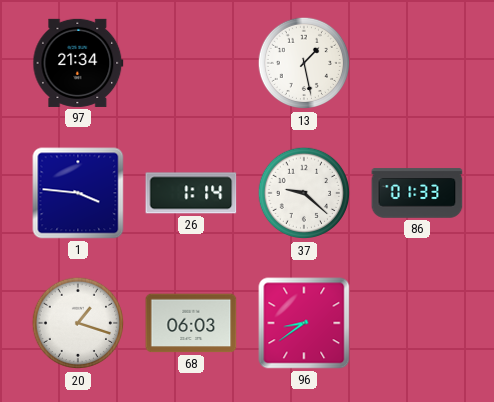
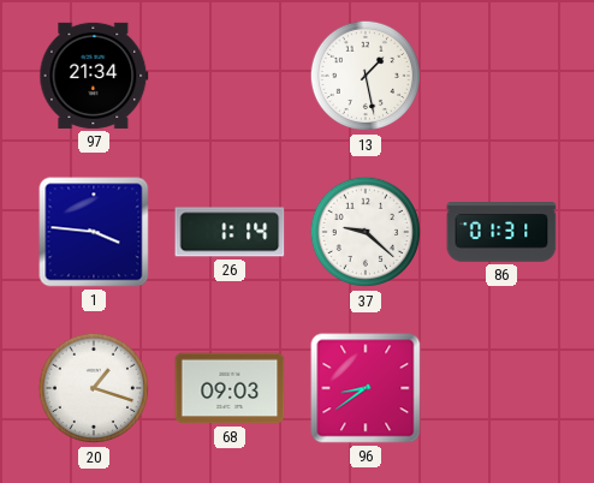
86: 01:33 -> 01:31
68: 06:03 -> 09:03
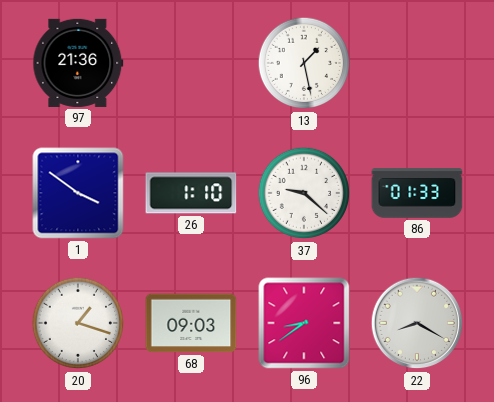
97: 21:34 -> 21:36
1: 3:46 -> 3:51
26: 1:14 -> 1:10
86: 01:31 -> 01:33
22: none -> 8:20
